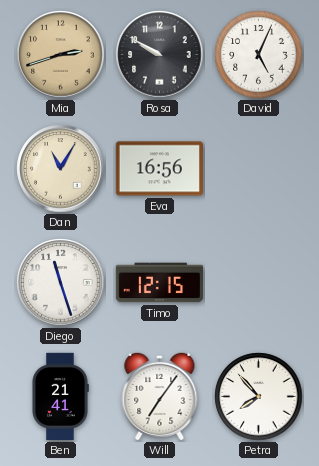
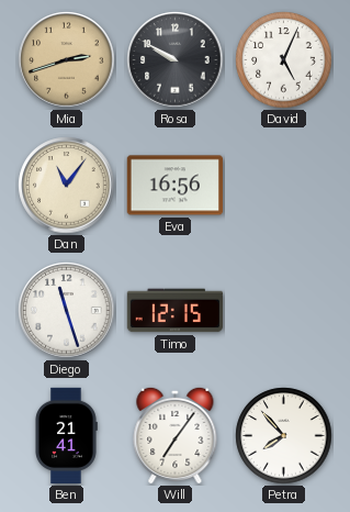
Dan: 11:05 -> 11:06
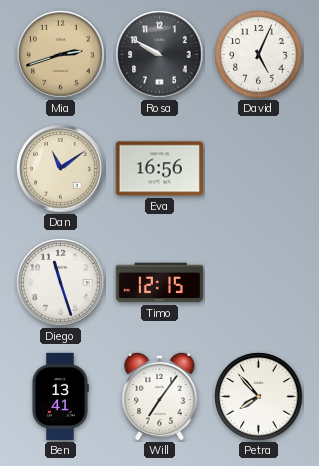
Dan: 11:06 -> 11:09
Ben: 21:41 -> 13:41
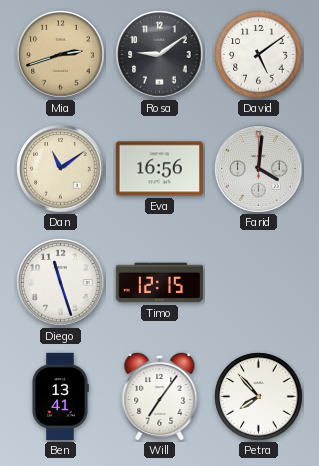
Rosa: 9:50 -> 9:09
David: 5:04 -> 5:09
Farid: none -> 4:01
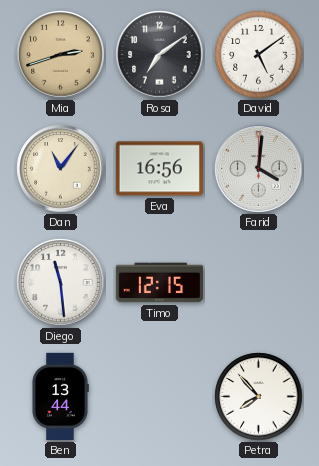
Rosa: 9:09 -> 7:09
Dan: 11:09 -> 11:06
Diego: 11:27 -> 11:29
Ben: 13:41 -> 13:44
Will: 7:06 -> none
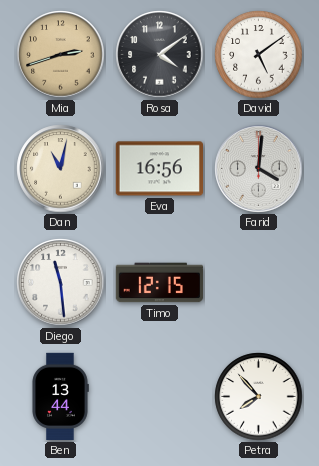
Rosa: 7:09 -> 4:09
Dan: 11:06 -> 11:02
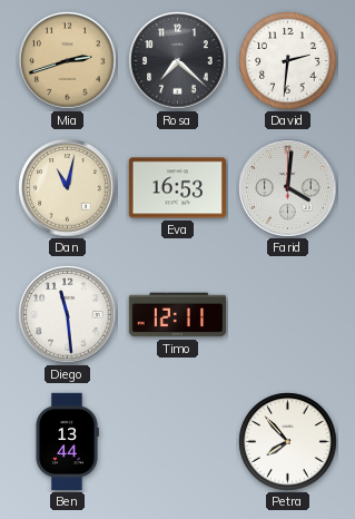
Rosa: 4:09 -> 7:22
David: 5:09 -> 2:31
Eva: 16:56 -> 16:53
Timo: 12:15 -> 12:11
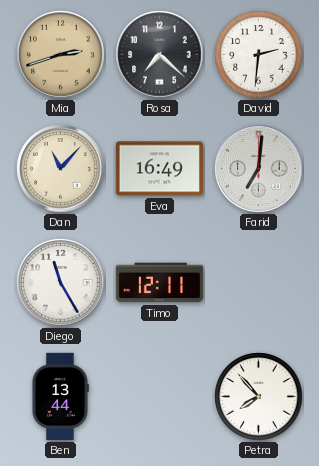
Dan: 11:02 -> 11:07
Eva: 16:53 -> 16:49
Farid: 4:01 -> 7:01
Diego: 11:29 -> 11:25
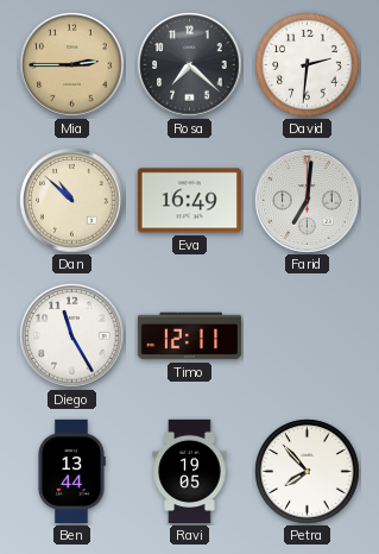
Mia: 2:42 -> 2:45
Dan: 11:07 -> 10:52
Ravi: none -> 19:05
